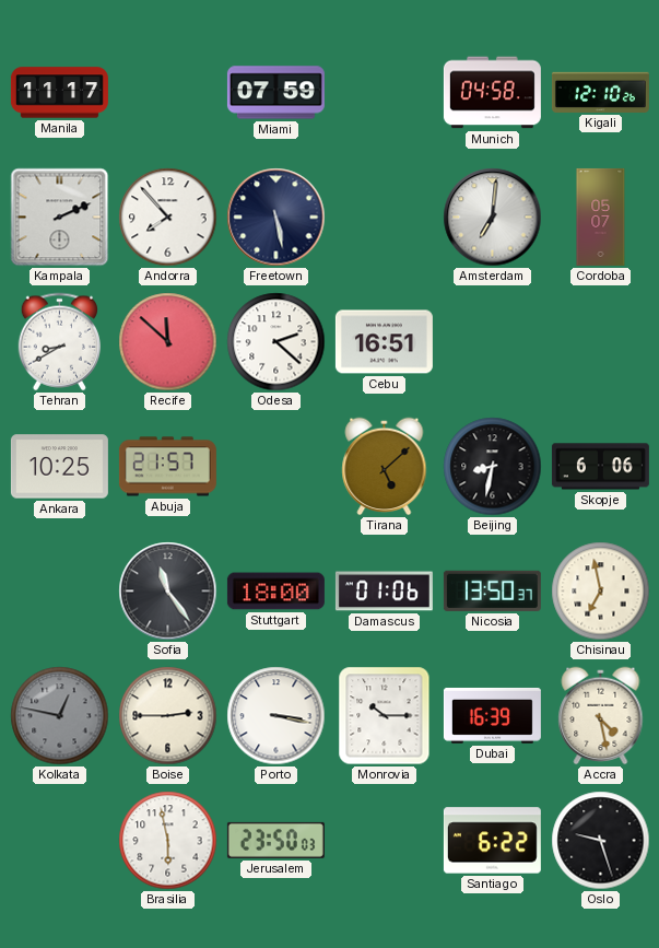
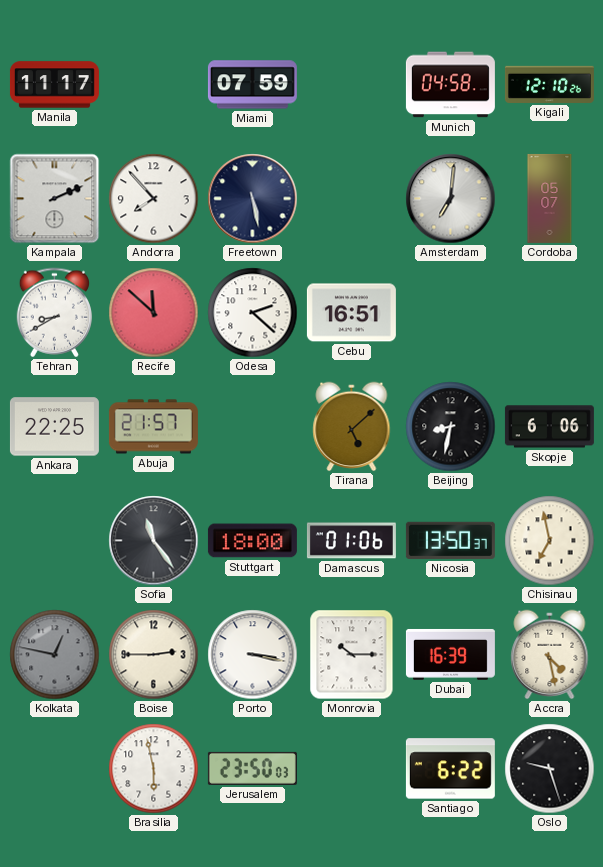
Ankara: 10:25 -> 22:25
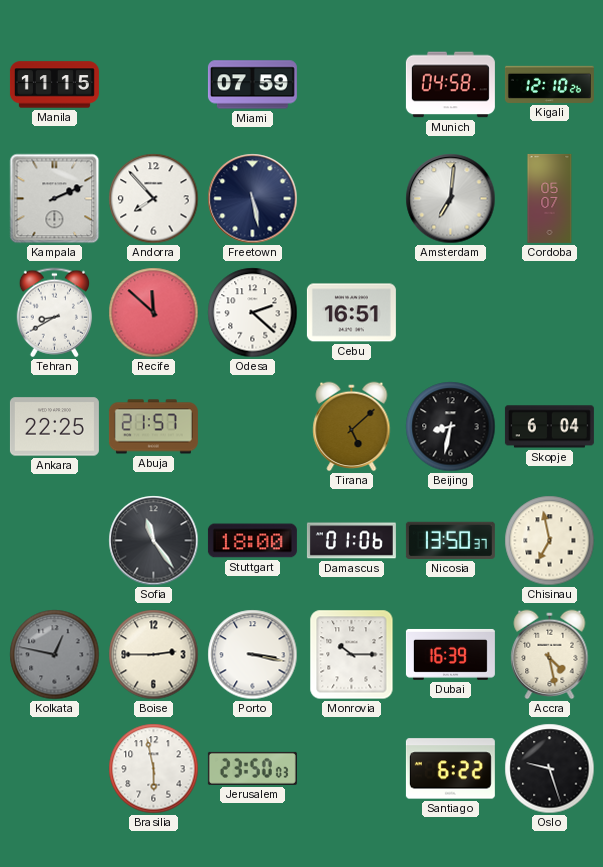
Manila: 11:17 -> 11:15
Skopje: 6:06 -> 6:04
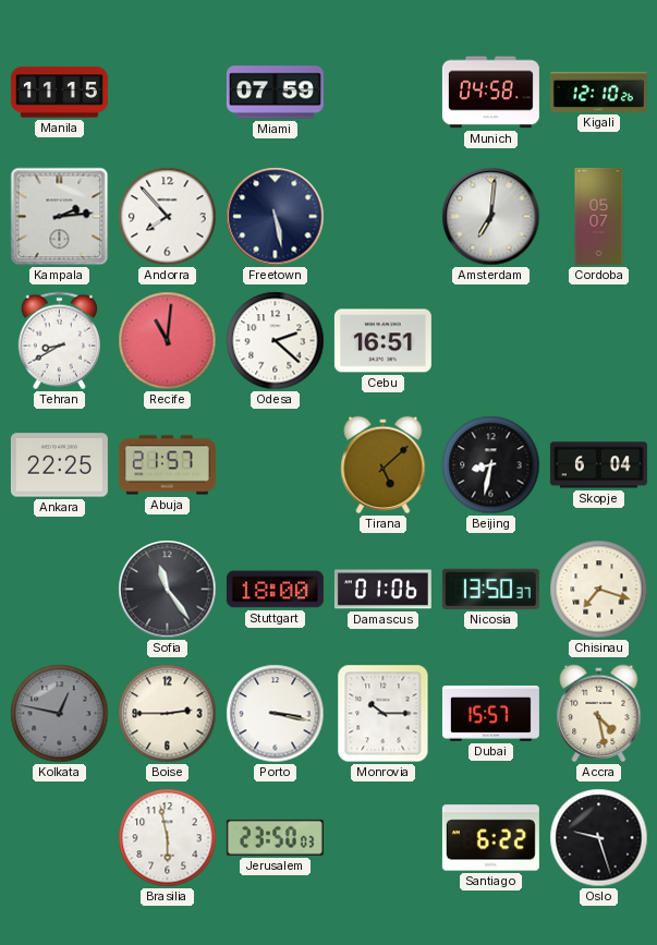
Kampala: 2:11 -> 2:14
Recife: 11:52 -> 11:01
Chisinau: 6:58 -> 7:18
Dubai: 16:39 -> 15:57
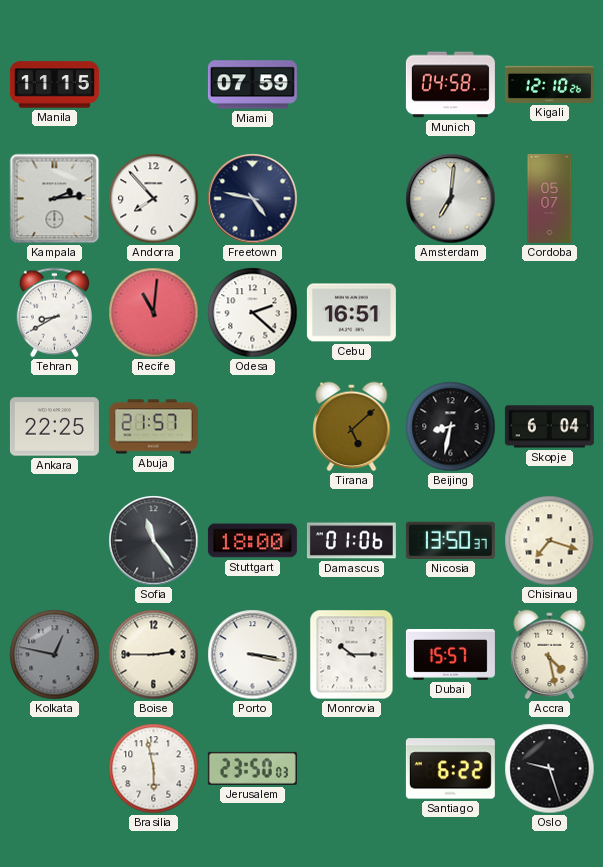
Freetown: 5:28 -> 4:47
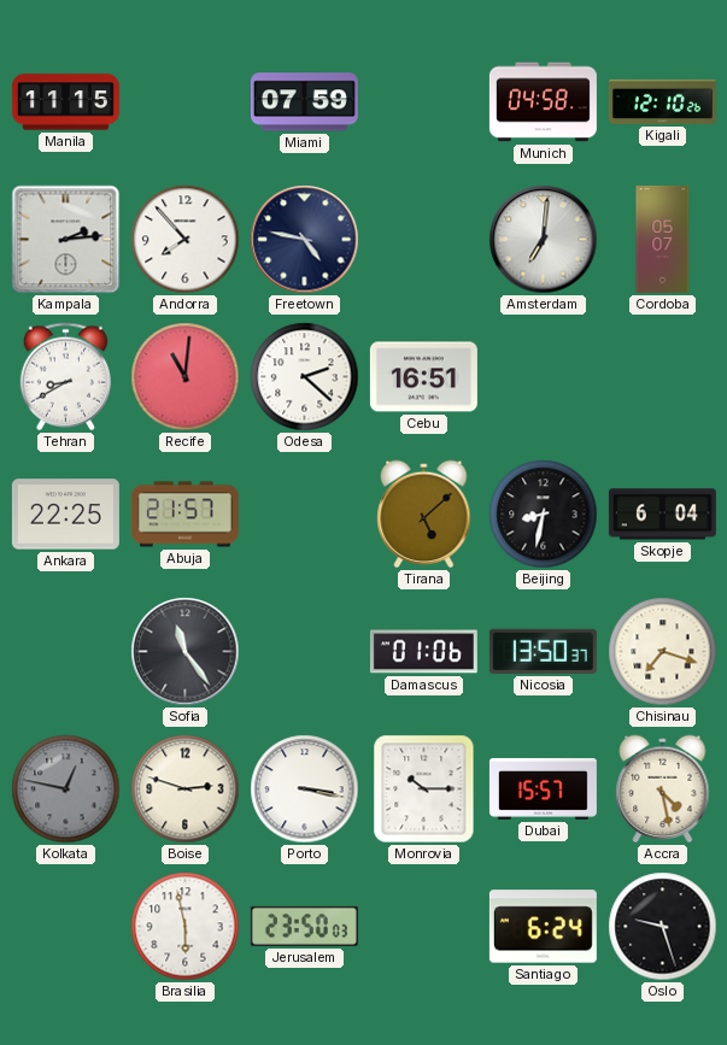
Stuttgart: 18:00 -> none
Boise: 2:45 -> 2:48
Santiago: 6:22 -> 6:24
